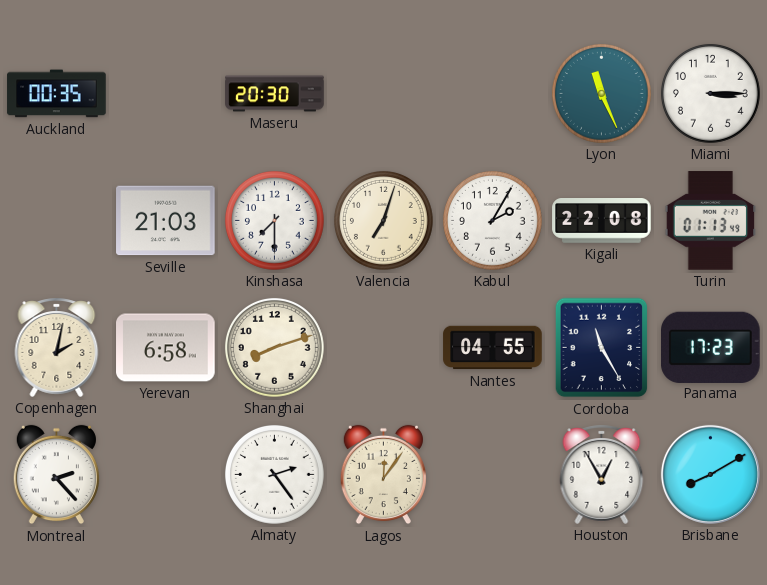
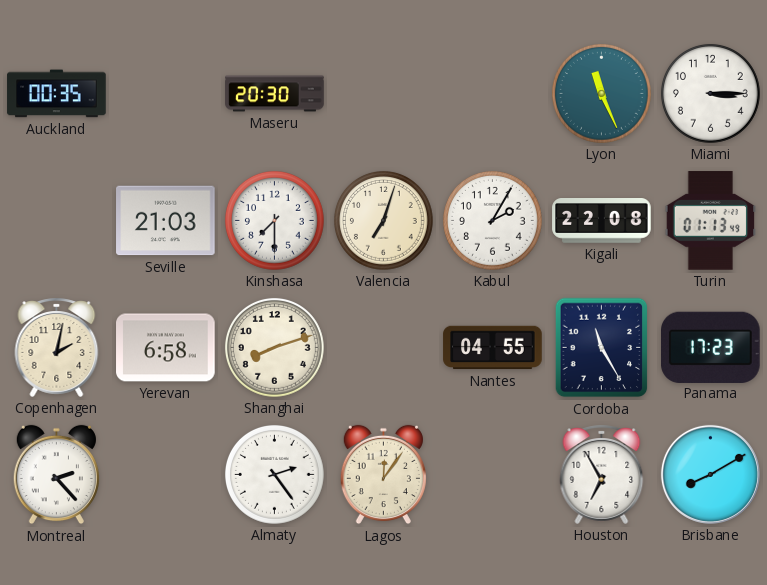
Houston: 12:55 -> 6:55
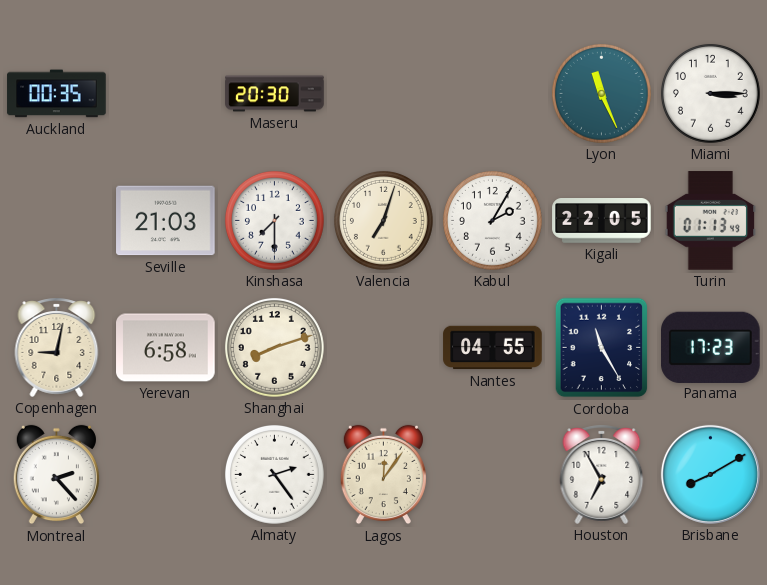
Kigali: 22:08 -> 22:05
Copenhagen: 2:02 -> 9:02
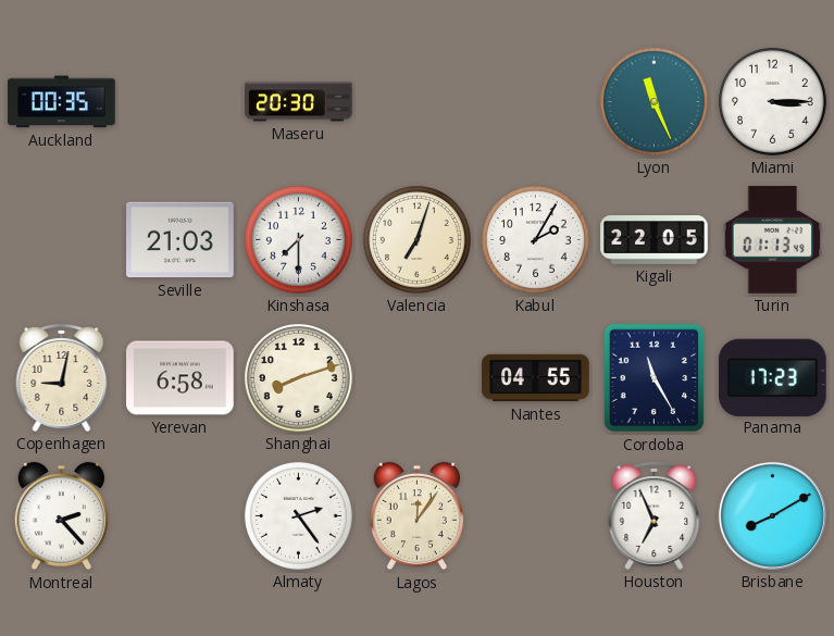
Houston: 6:55 -> 6:56
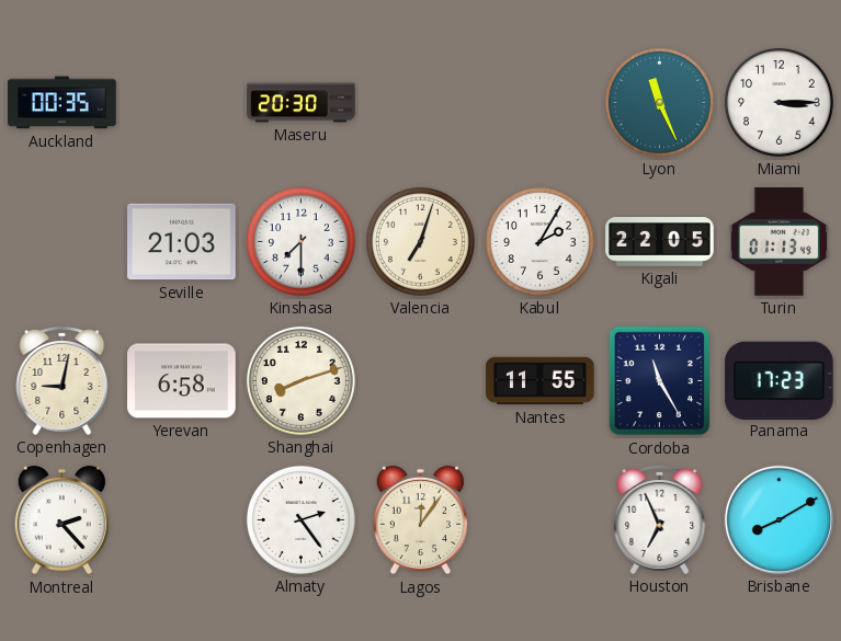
Nantes: 04:55 -> 11:55
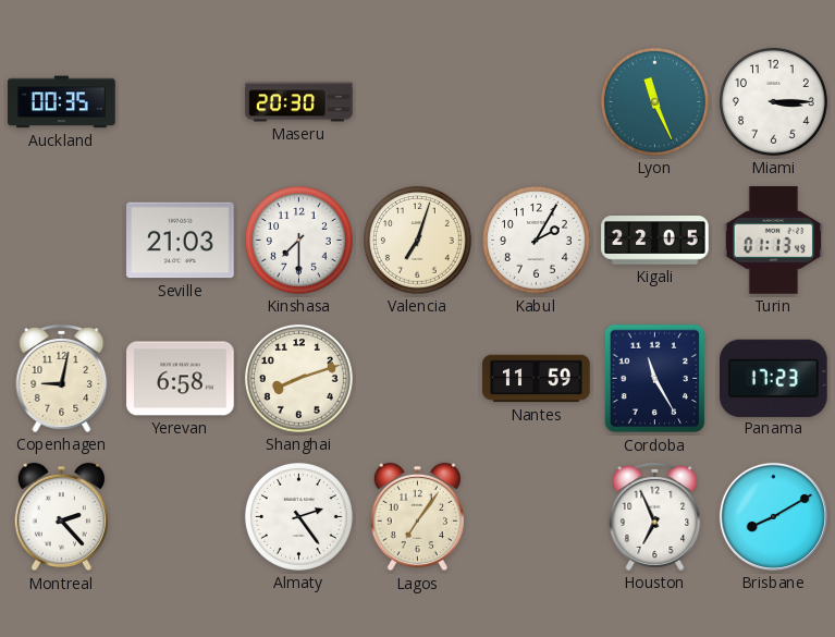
Nantes: 11:55 -> 11:59
Lagos: 12:06 -> 7:06
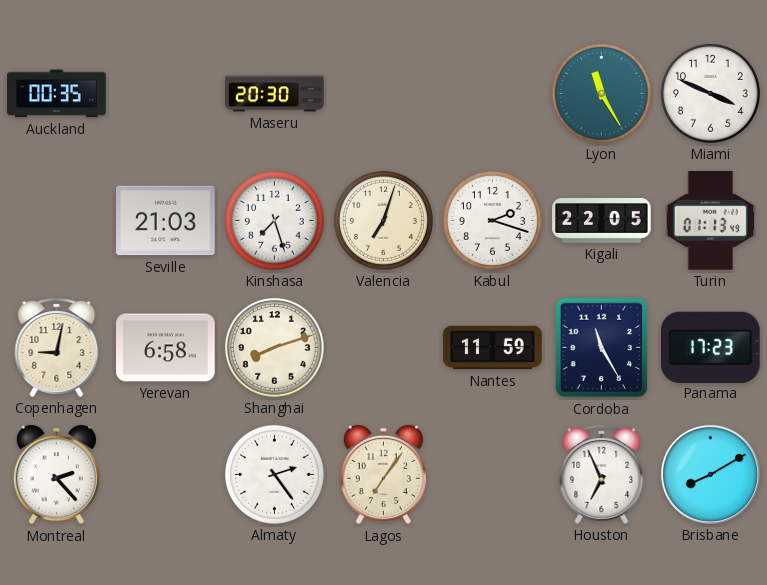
Lyon: 11:26 -> 11:25
Miami: 3:15 -> 3:49
Kinshasa: 7:30 -> 7:27
Kabul: 2:05 -> 2:18
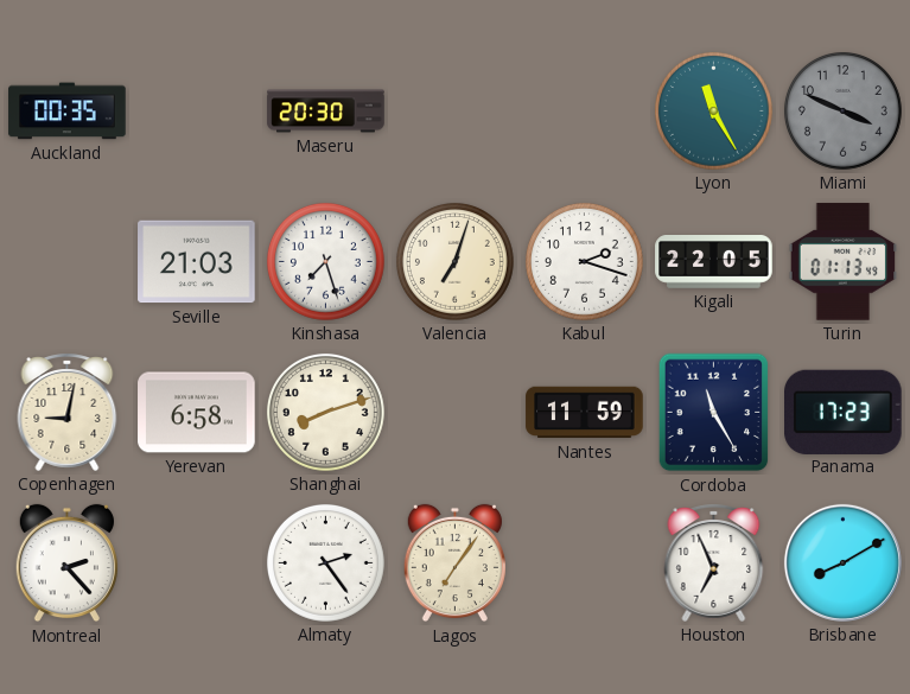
Miami dial: white -> grey
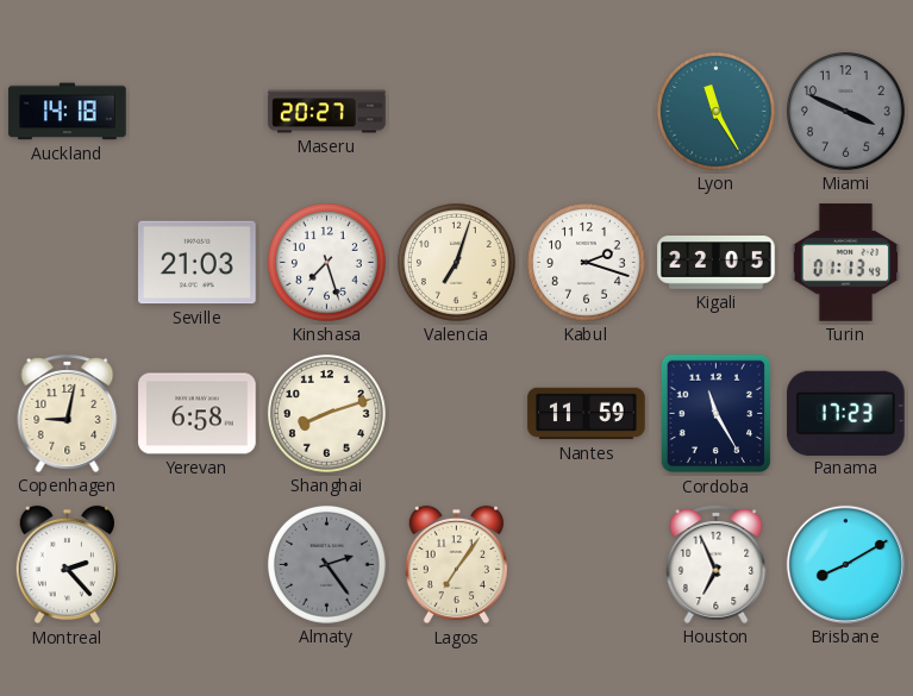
Auckland: 00:35 -> 14:18
Maseru: 20:30 -> 20:27
Almaty dial: white -> grey
